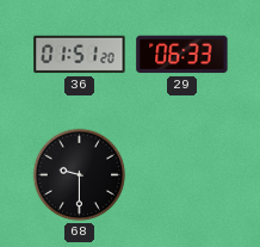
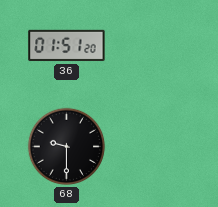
29: 06:33 -> none
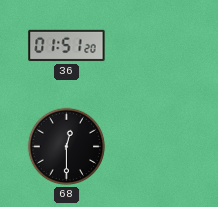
68: 9:30 -> 12:30
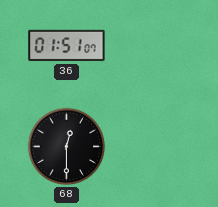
36: 01:51:20 -> 01:51:07
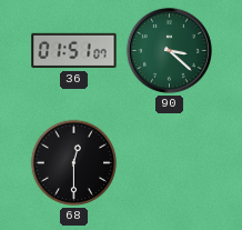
90: none -> 3:22
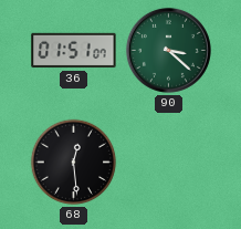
68: 12:30 -> 12:29
